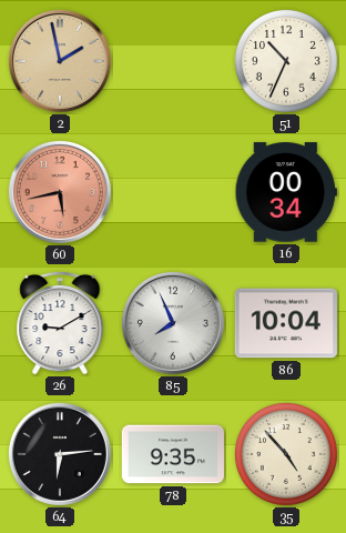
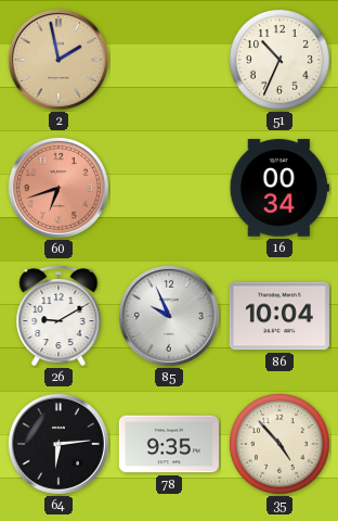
60: 5:43 -> 6:42
85: 7:56 -> 9:56
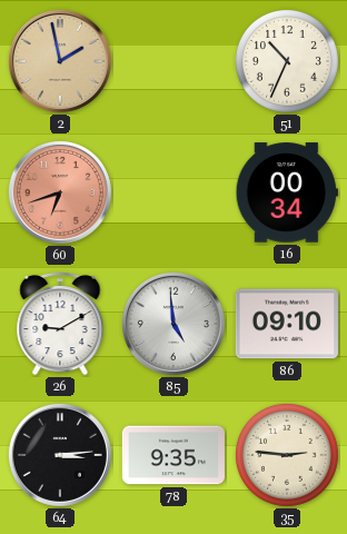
85: 9:56 -> 4:59
86: 10:04 -> 09:10
64: 6:14 -> 3:14
35: 4:53 -> 2:46
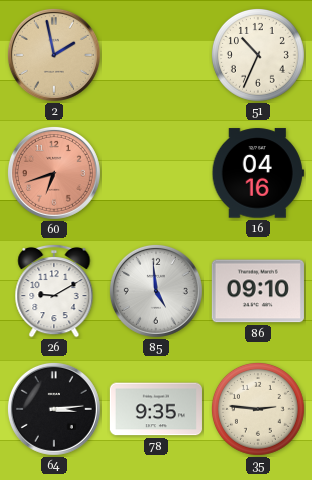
16: 00:34 -> 04:16
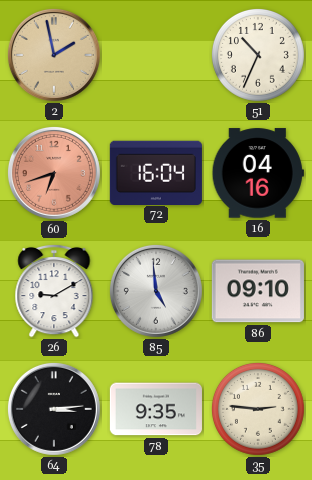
72: none -> 16:04
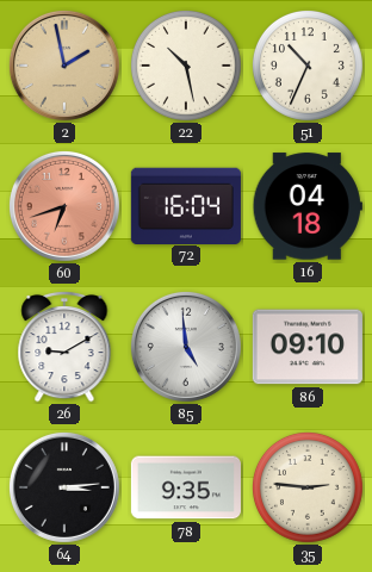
22: none -> 10:28
16: 04:16 -> 04:18
